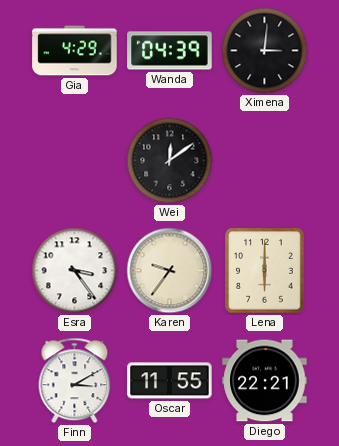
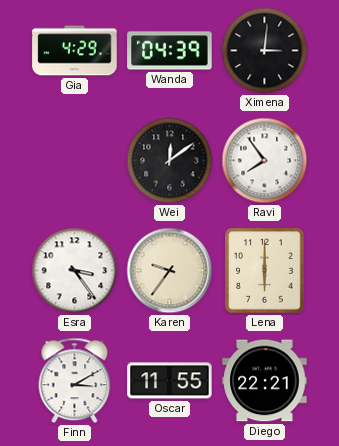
Ravi: none -> 7:54
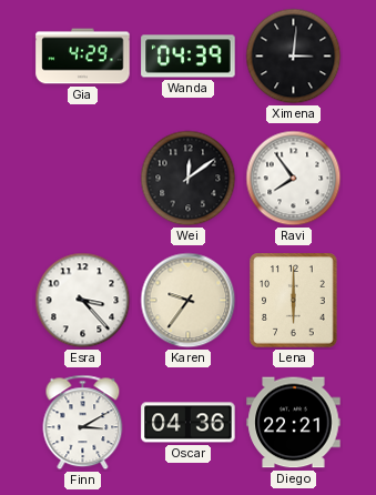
Esra: 3:24 -> 3:23
Oscar: 11:55 -> 04:36
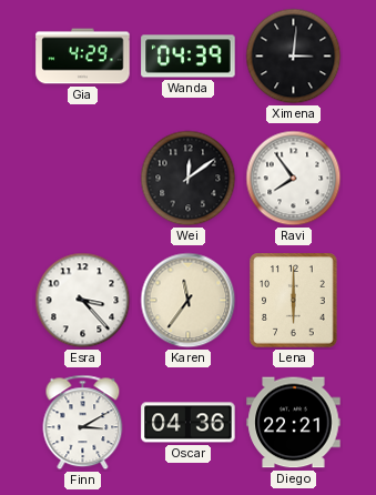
Karen: 9:36 -> 11:36
